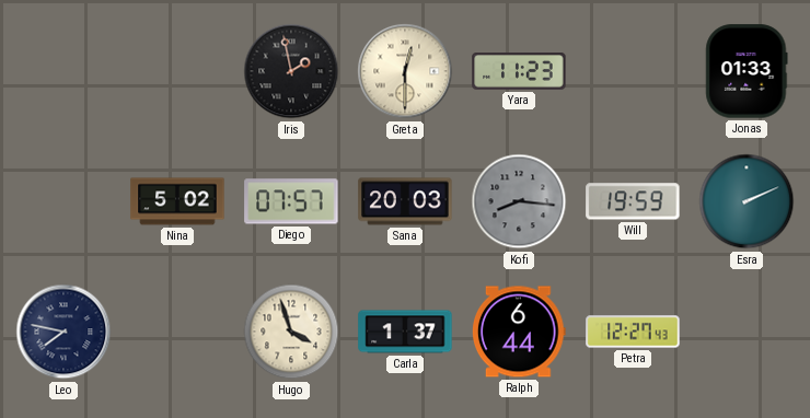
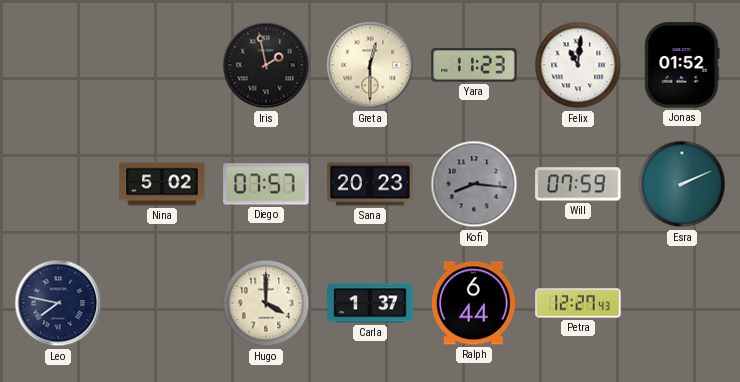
Felix: none -> 11:01
Jonas: 01:33 -> 01:52
Sana: 20:03 -> 20:23
Will: 19:59 -> 07:59
Hugo: 3:57 -> 4:00
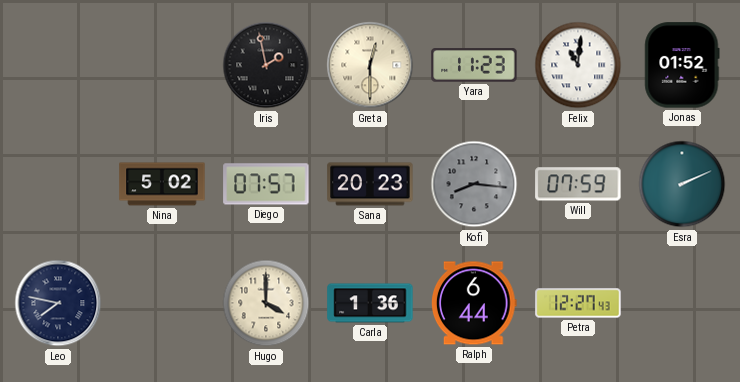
Carla: 1:37 -> 1:36
